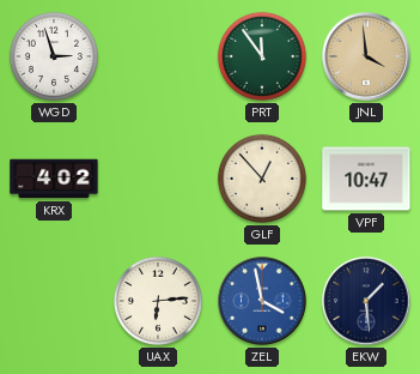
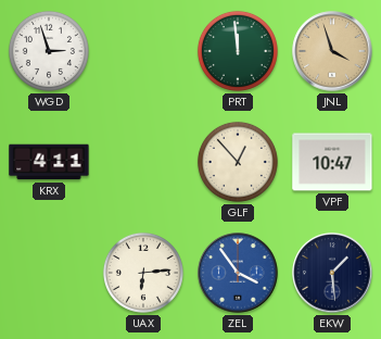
PRT: 11:54 -> 11:59
JNL: 3:59 -> 3:57
KRX: 4:02 -> 4:11
ZEL: 3:58 -> 3:54
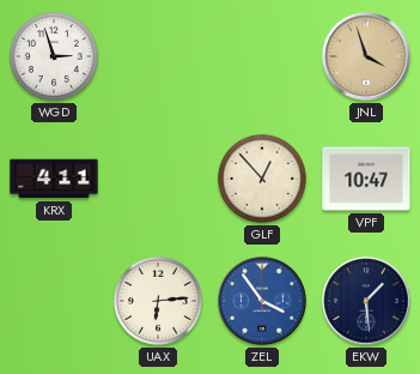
PRT: 11:59 -> none
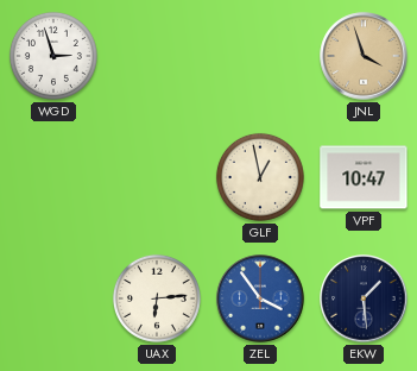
KRX: 4:11 -> none
GLF: 12:53 -> 12:58
